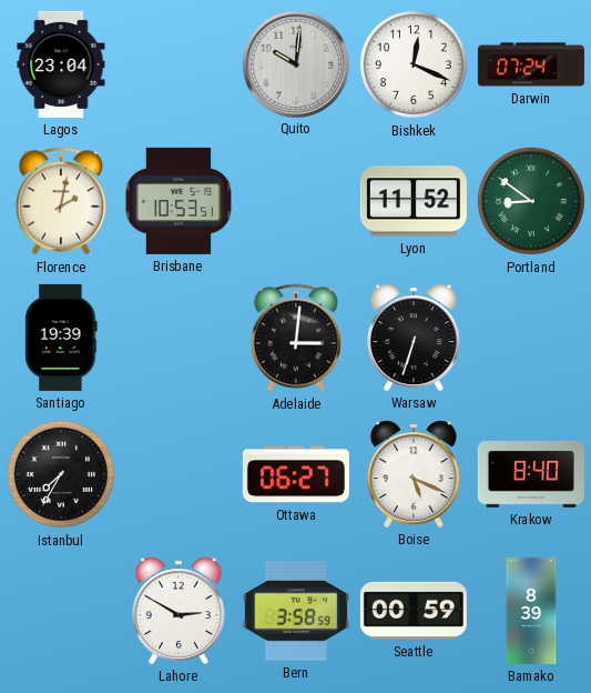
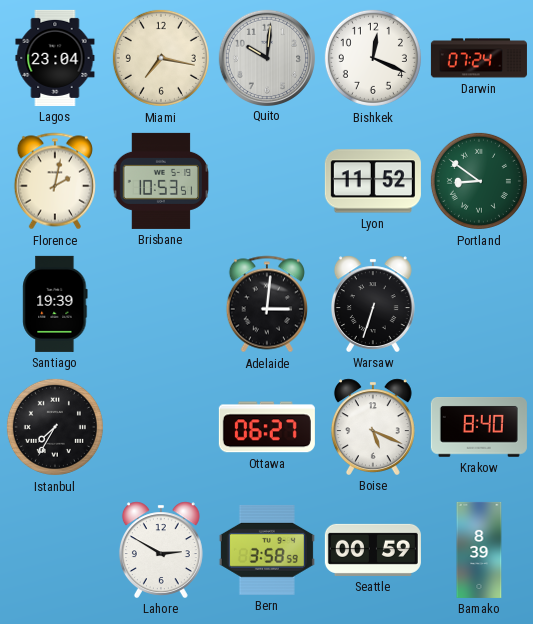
Miami: none -> 7:17
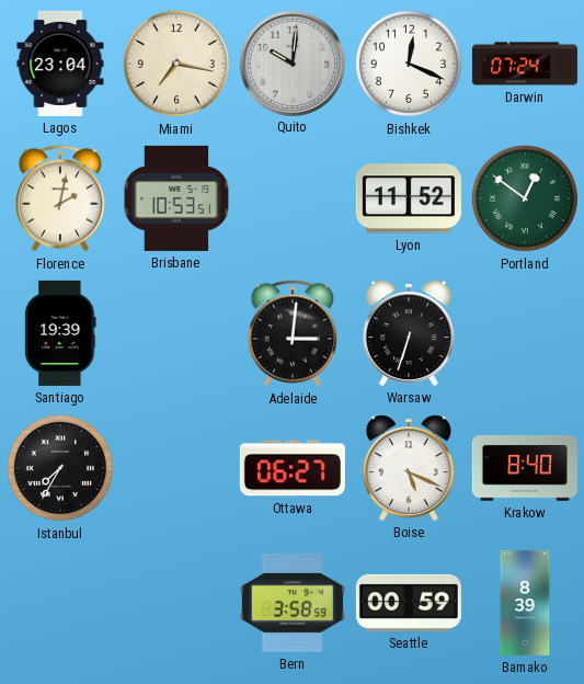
Portland: 8:51 -> 12:51
Lahore: 2:50 -> none
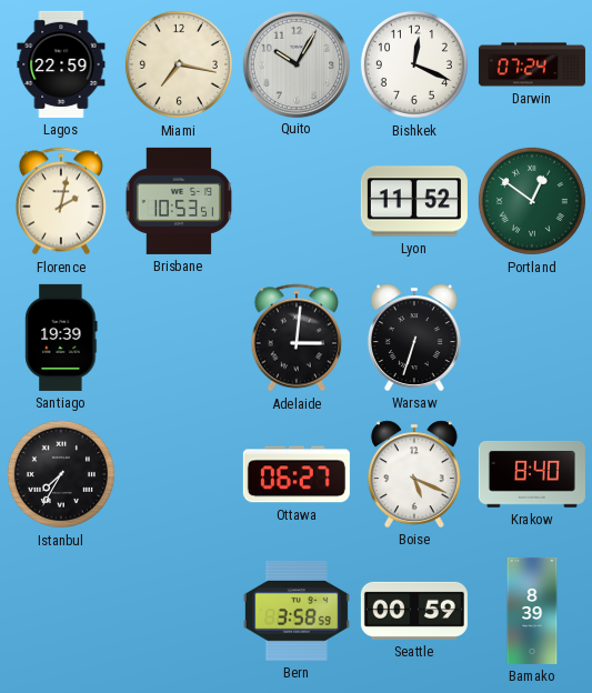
Lagos: 23:04 -> 22:59
Quito: 10:01 -> 10:05
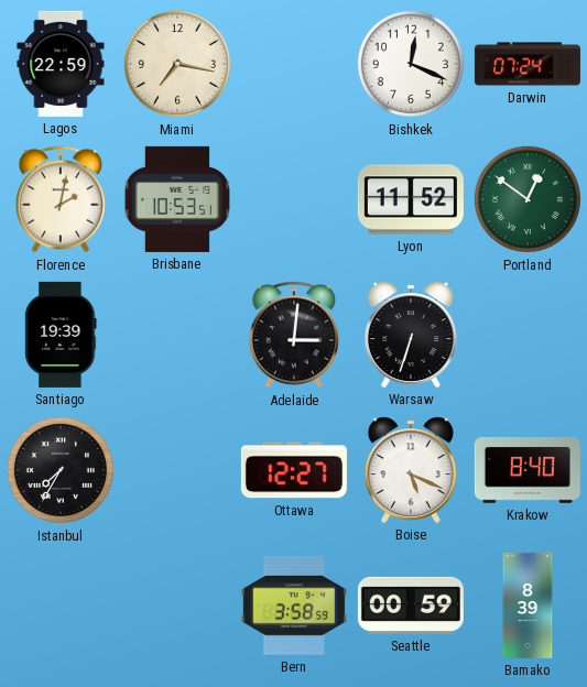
Quito: 10:05 -> none
Ottawa: 06:27 -> 12:27
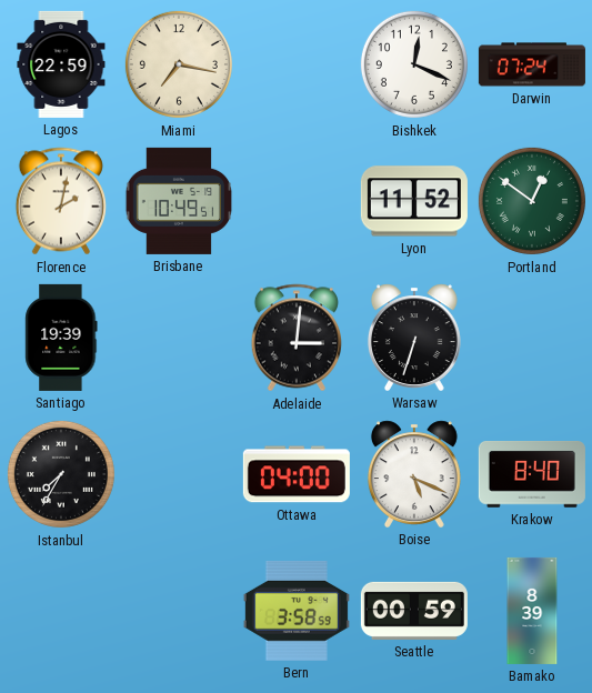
Brisbane: 10:53 -> 10:49
Ottawa: 12:27 -> 04:00
